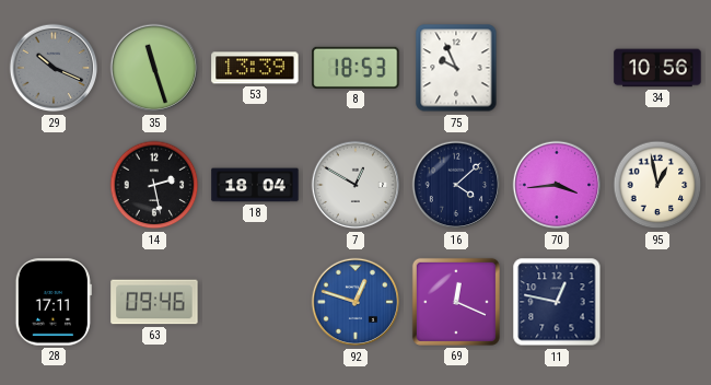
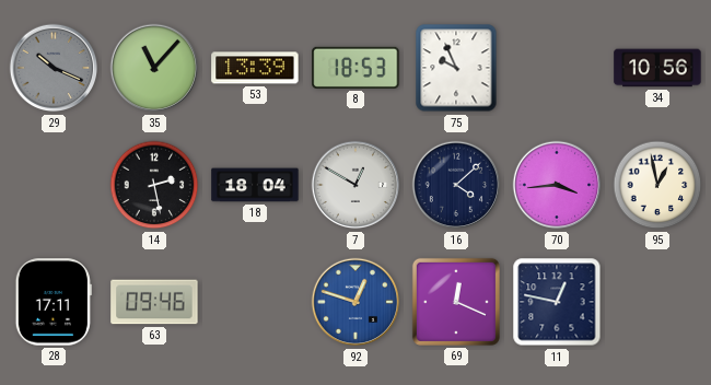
35: 11:27 -> 11:07
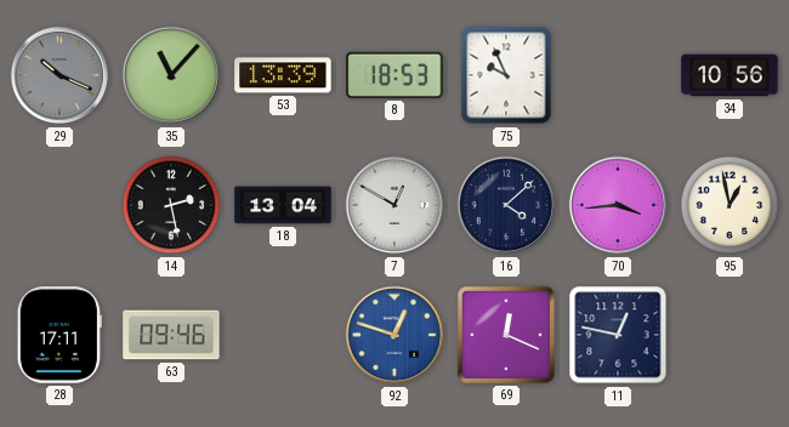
18: 18:04 -> 13:04
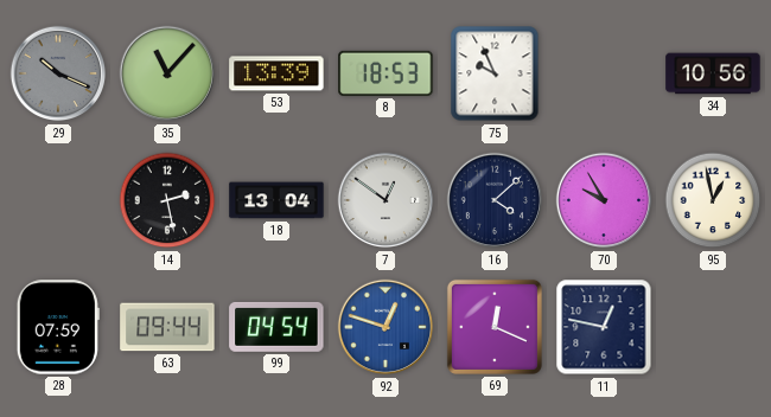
7: 12:50 -> 12:51
70: 3:44 -> 9:55
28: 17:11 -> 07:59
63: 09:46 -> 09:44
99: none -> 04:54
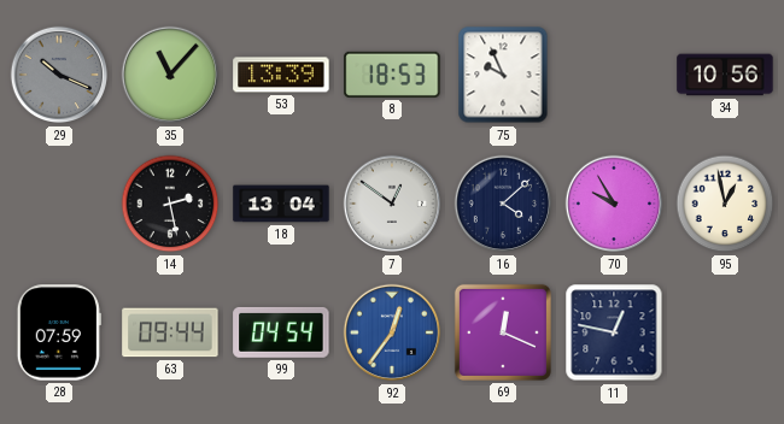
92: 12:48 -> 12:36
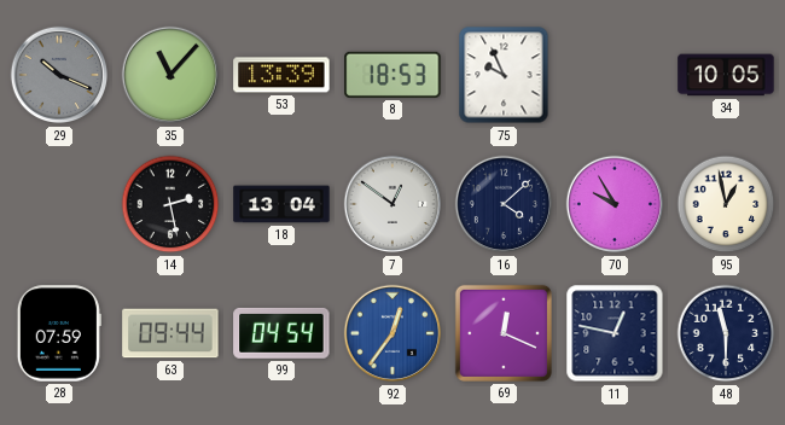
34: 10:56 -> 10:05
48: none -> 11:30
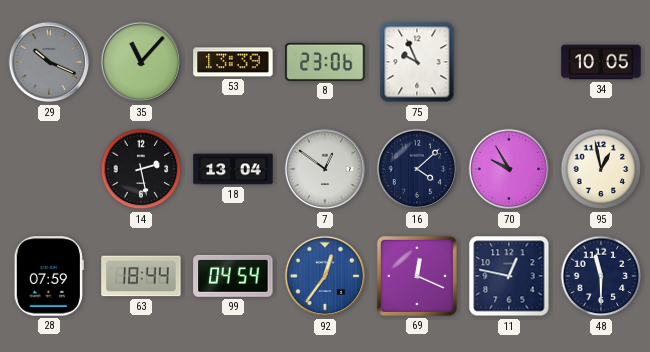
8: 18:53 -> 23:06
63: 09:44 -> 18:44
